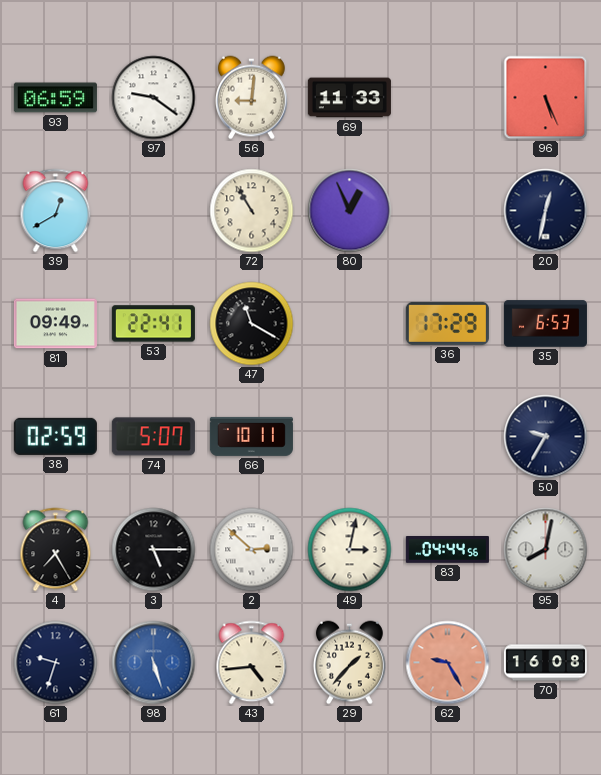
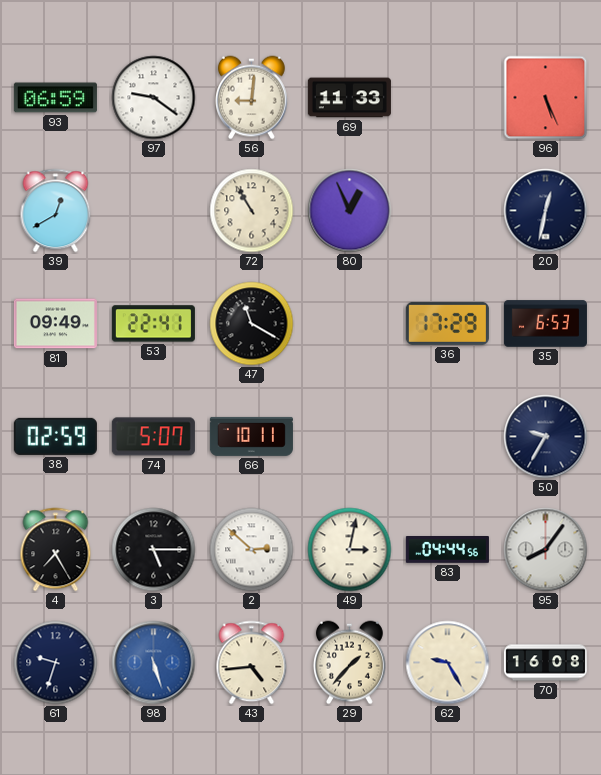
95: 8:02 -> 8:06
62 dial: salmon -> cream
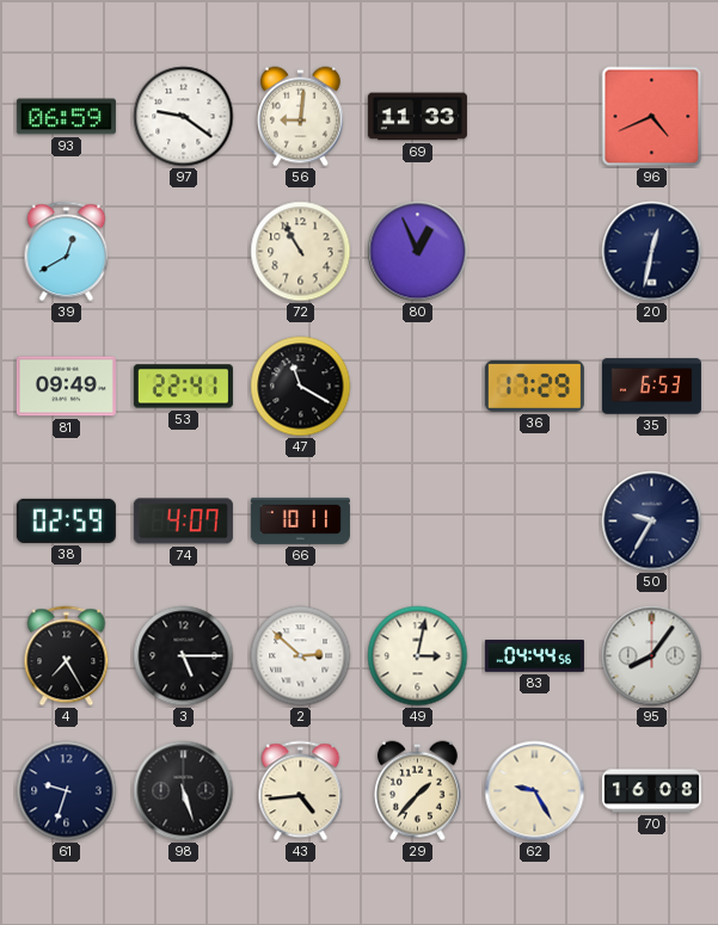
96: 5:26 -> 4:41
74: 5:07 -> 4:07
98 dial: blue -> black
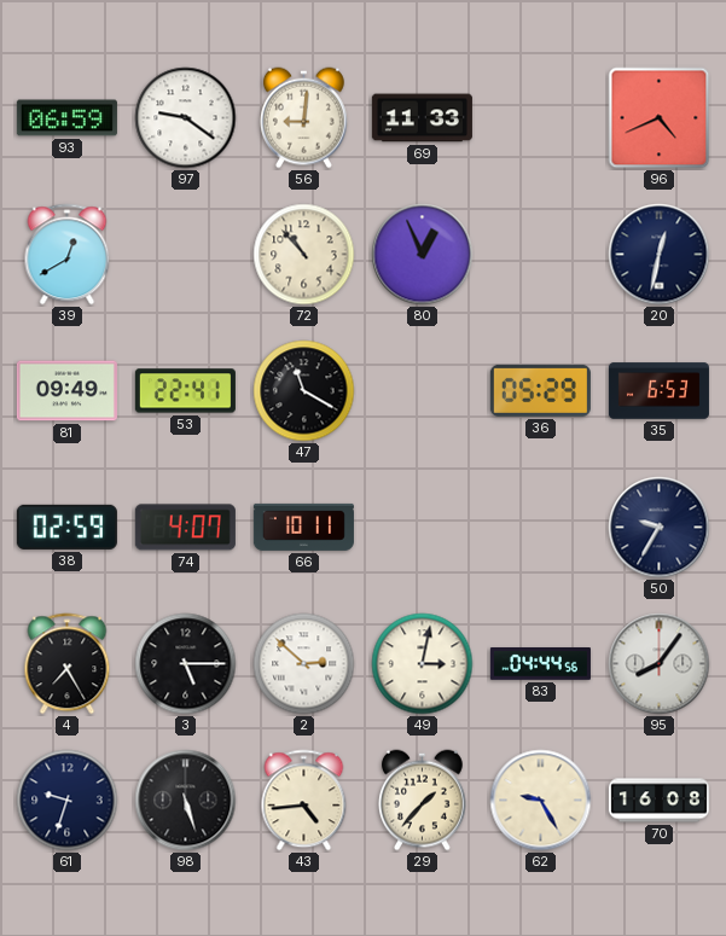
72: 10:55 -> 10:53
36: 17:29 -> 05:29
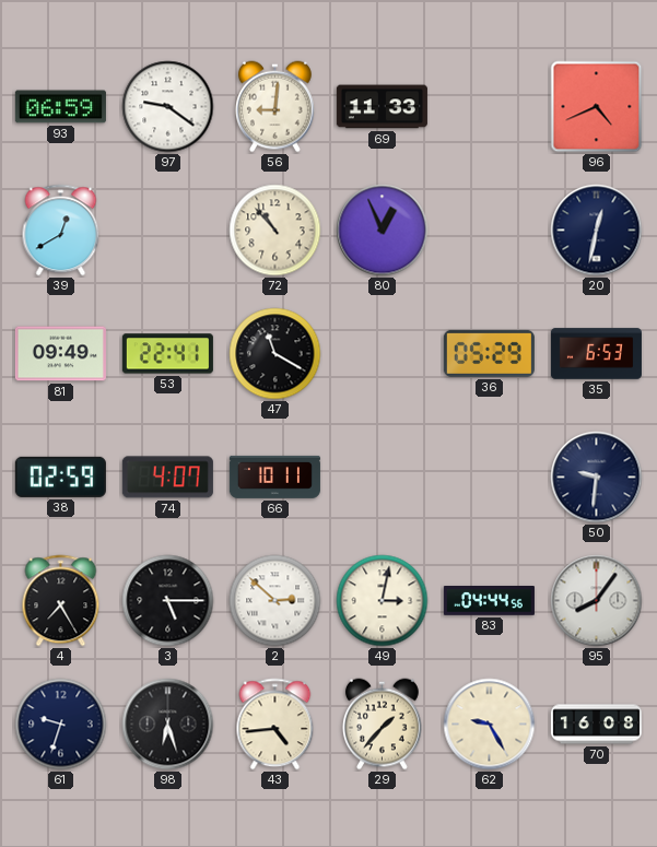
50: 9:35 -> 9:31
98: 5:27 -> 6:27
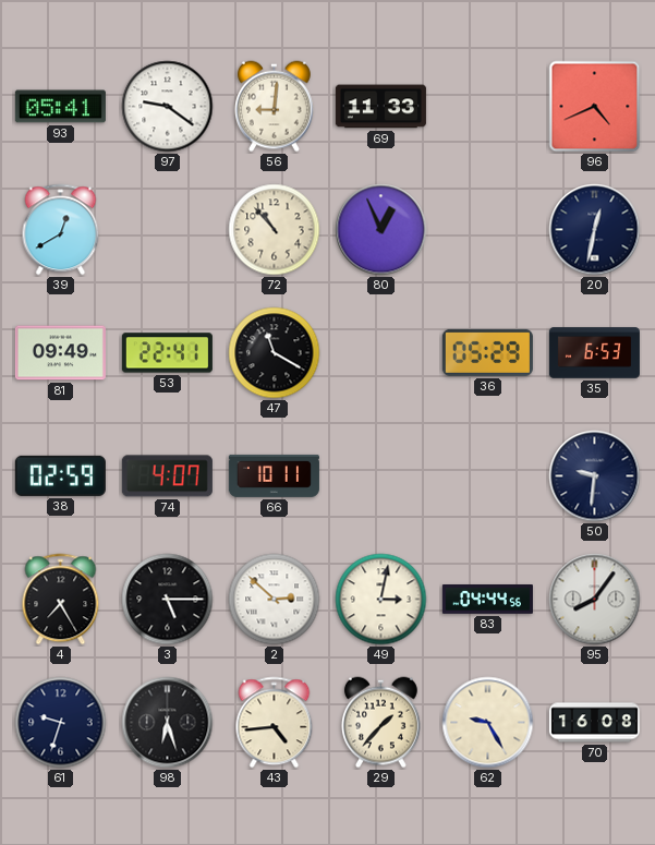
93: 06:59 -> 05:41
